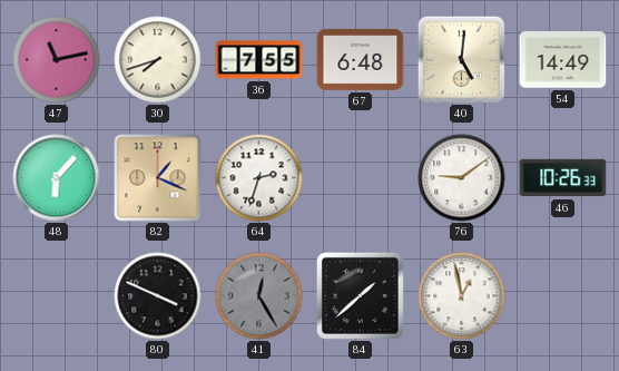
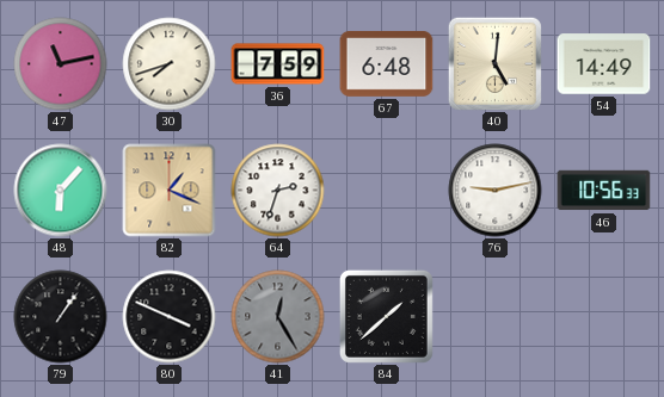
36: 7:55 -> 7:59
76: 9:09 -> 9:13
46: 10:26 -> 10:56
79: none -> 1:06
63: 12:58 -> none
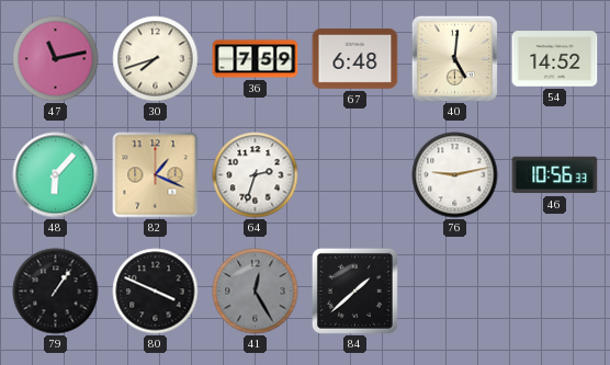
54: 14:49 -> 14:52
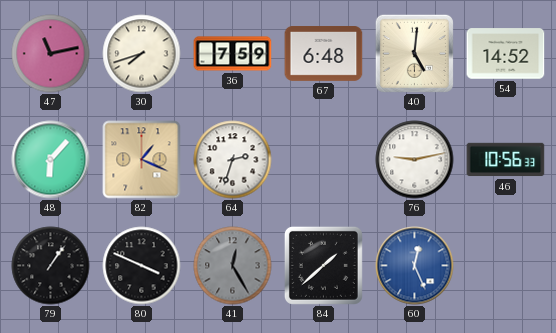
60: none -> 12:26
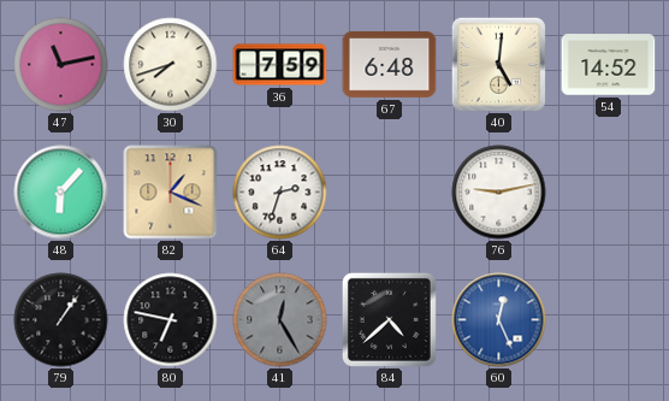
46: 10:56 -> none
80: 3:49 -> 6:47
84: 1:38 -> 4:38
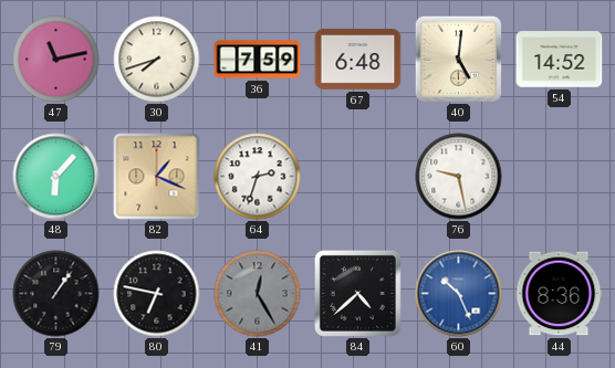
76: 9:13 -> 9:28
60: 12:26 -> 10:26
44: none -> 8:36
